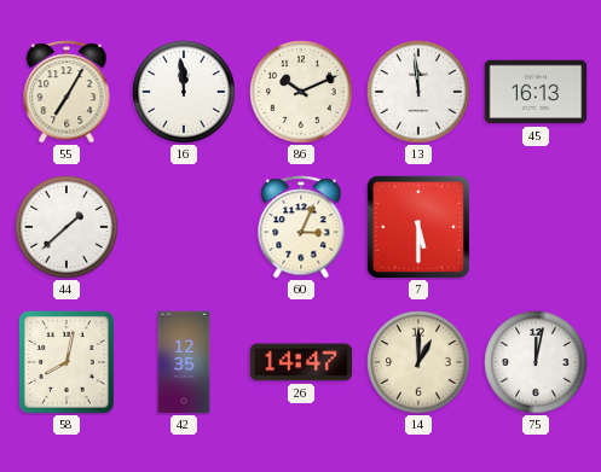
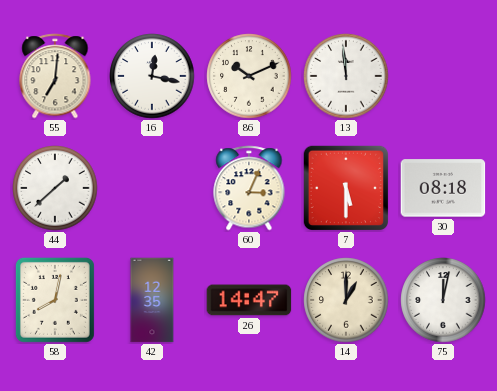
55: 7:05 -> 7:01
16: 11:59 -> 12:17
45: 16:13 -> none
30: none -> 08:18
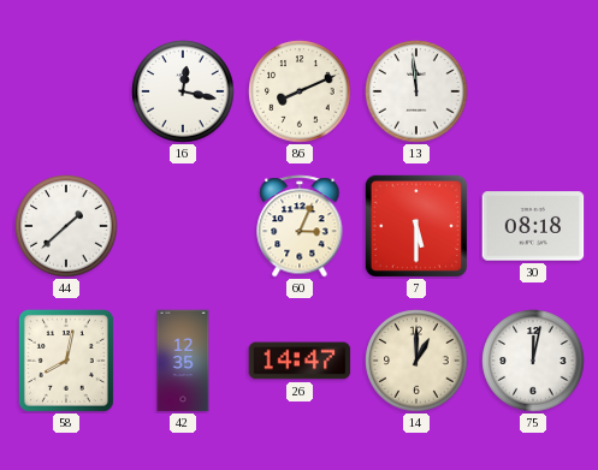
55: 7:01 -> none
86: 10:11 -> 8:11
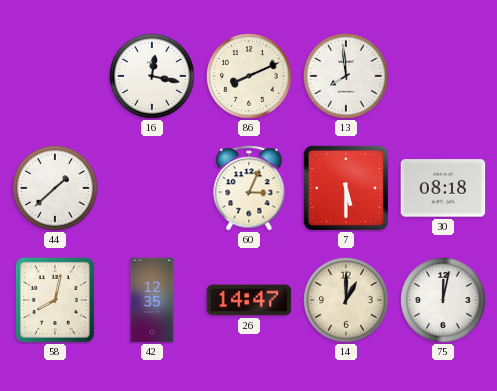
13: 11:59 -> 7:59
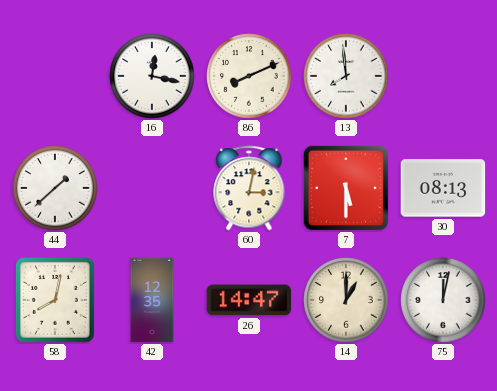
60: 3:04 -> 3:02
30: 08:18 -> 08:13
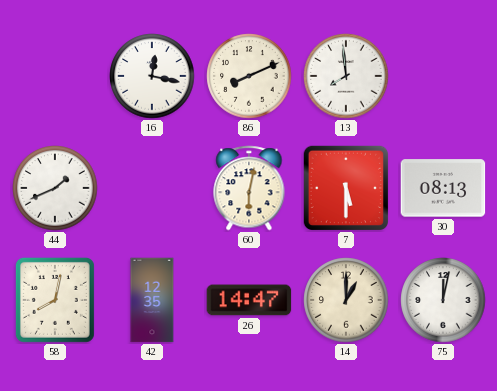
44: 1:38 -> 1:41
60: 3:02 -> 6:02
